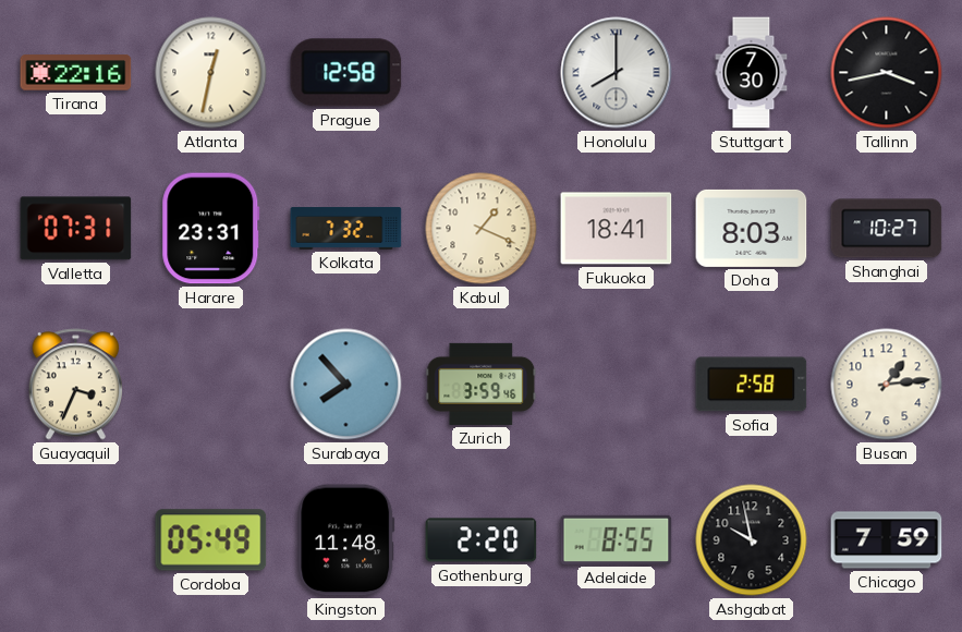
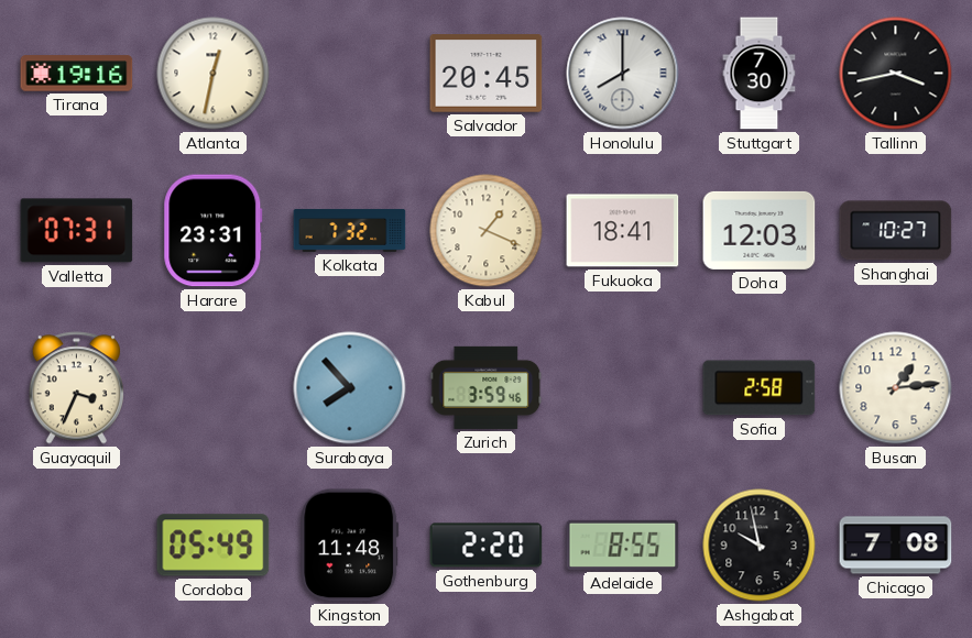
Tirana: 22:16 -> 19:16
Prague: 12:58 -> none
Salvador: none -> 20:45
Doha: 8:03 -> 12:03
Chicago: 7:59 -> 7:08
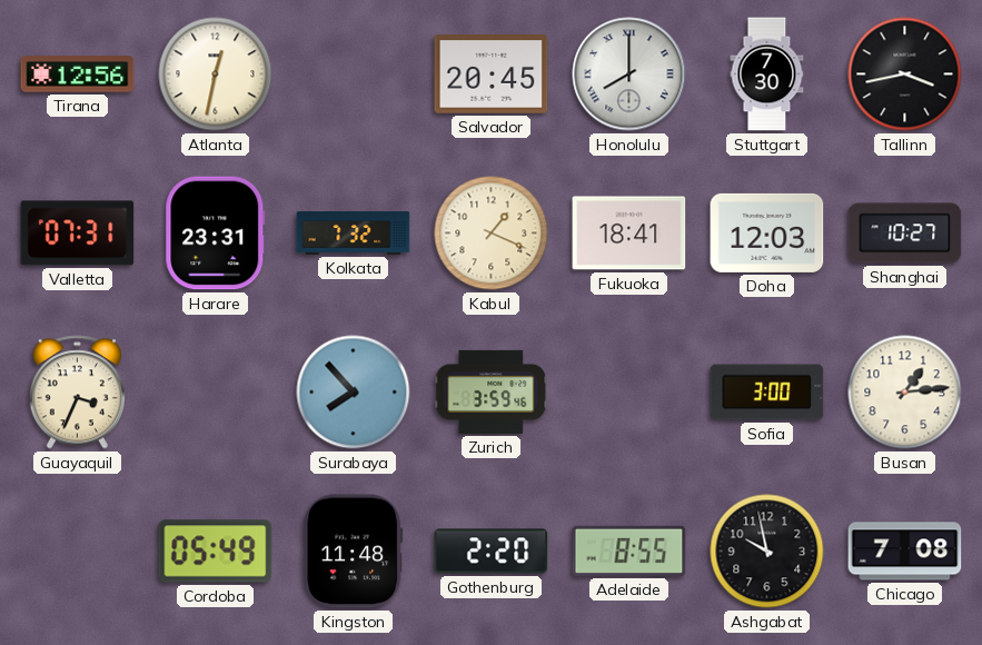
Tirana: 19:16 -> 12:56
Sofia: 2:58 -> 3:00
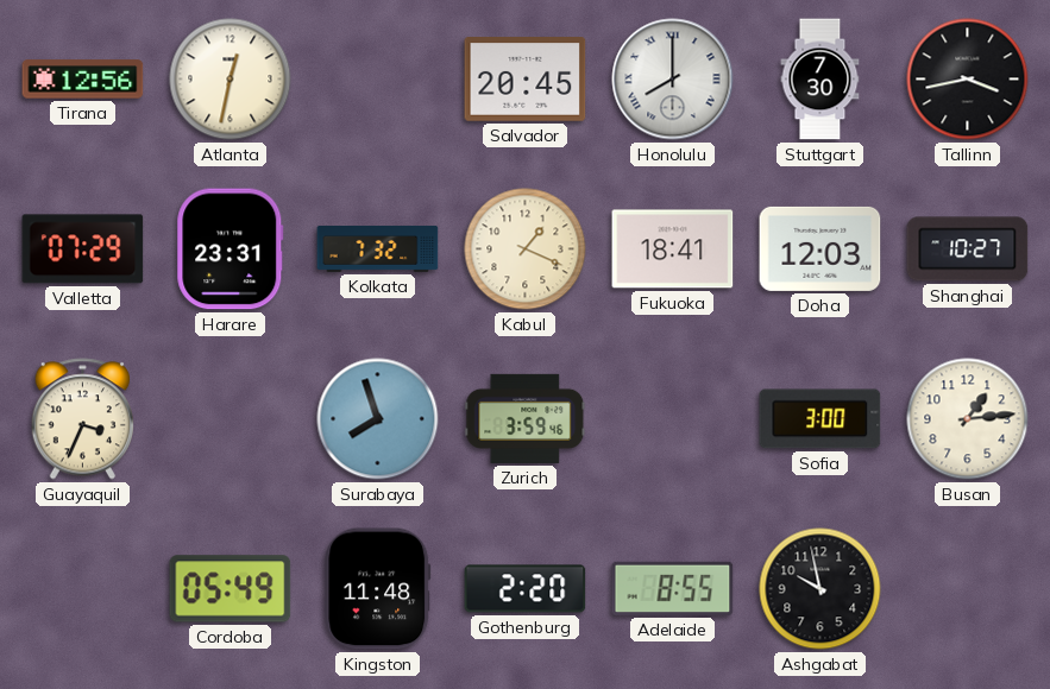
Valletta: 07:31 -> 07:29
Surabaya: 7:53 -> 7:57
Chicago: 7:08 -> none
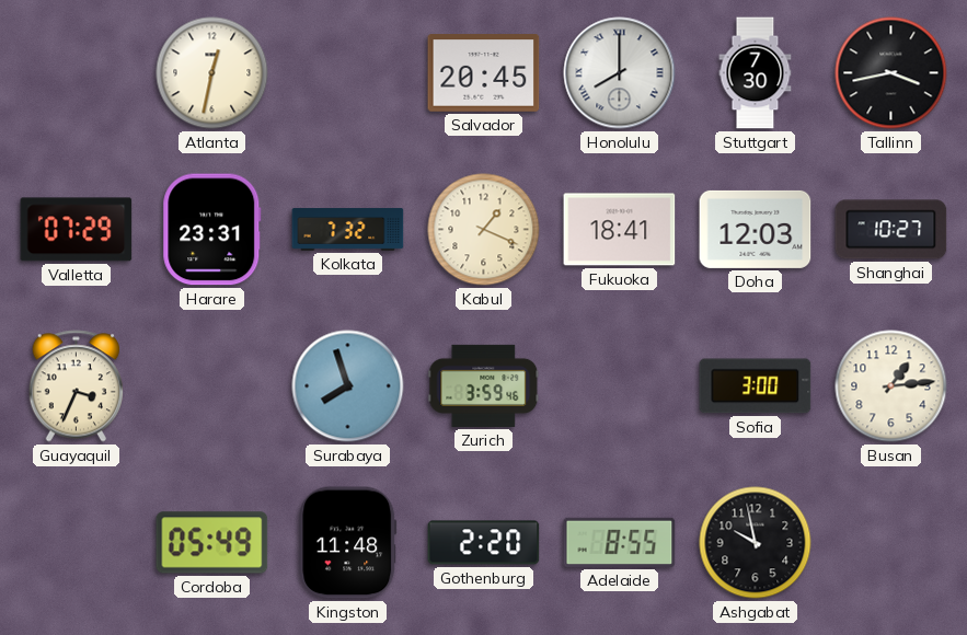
Tirana: 12:56 -> none
